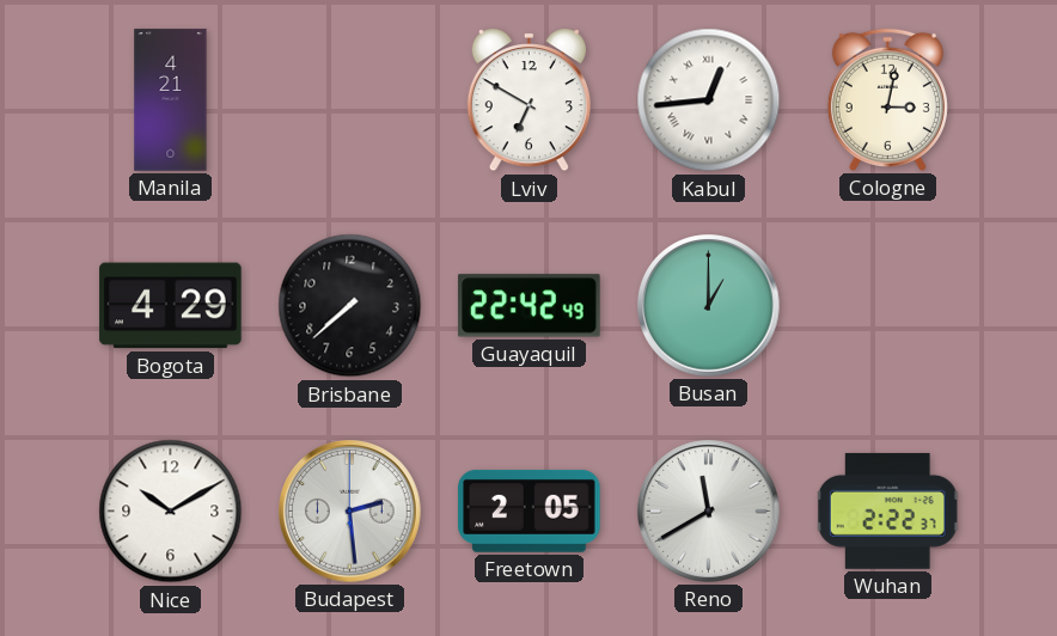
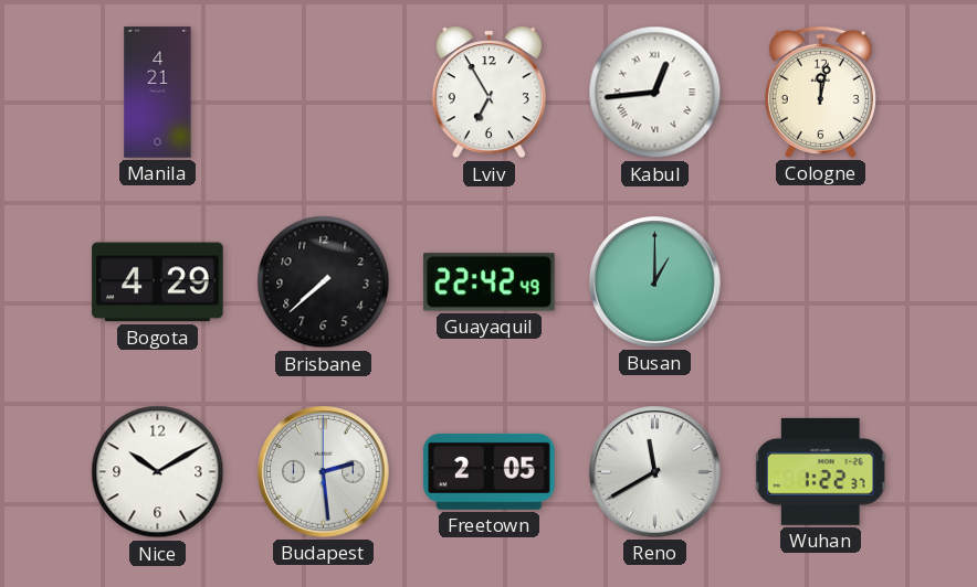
Lviv: 6:50 -> 6:55
Cologne: 3:02 -> 12:02
Wuhan: 2:22 -> 1:22
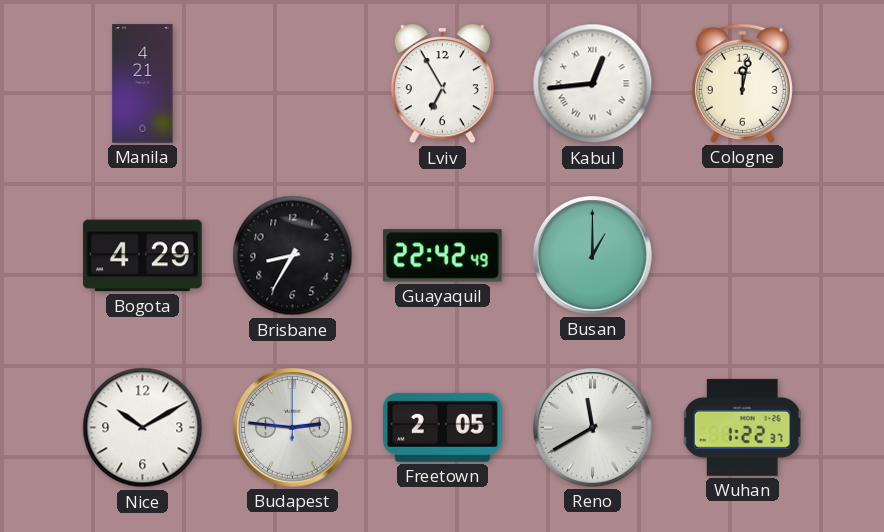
Brisbane: 7:38 -> 8:35
Budapest: 2:29 -> 2:46
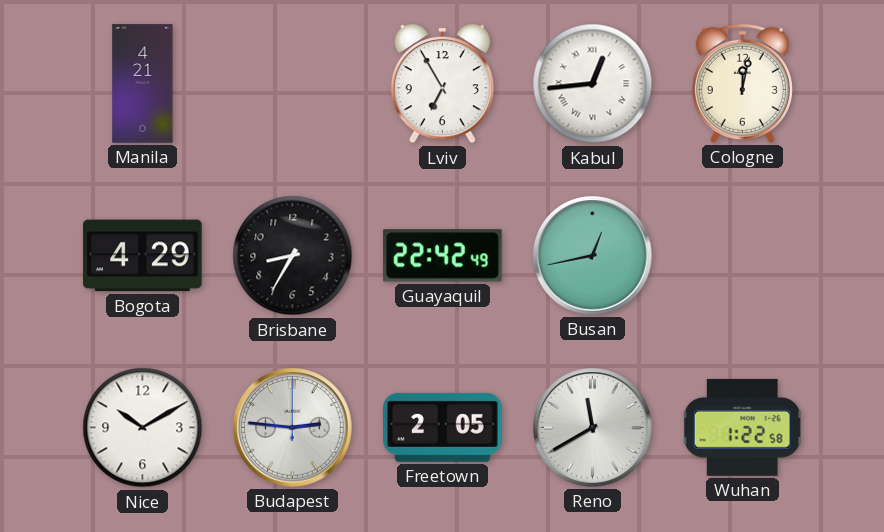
Busan: 1:00 -> 12:43
Wuhan: 1:22:37 -> 1:22:58
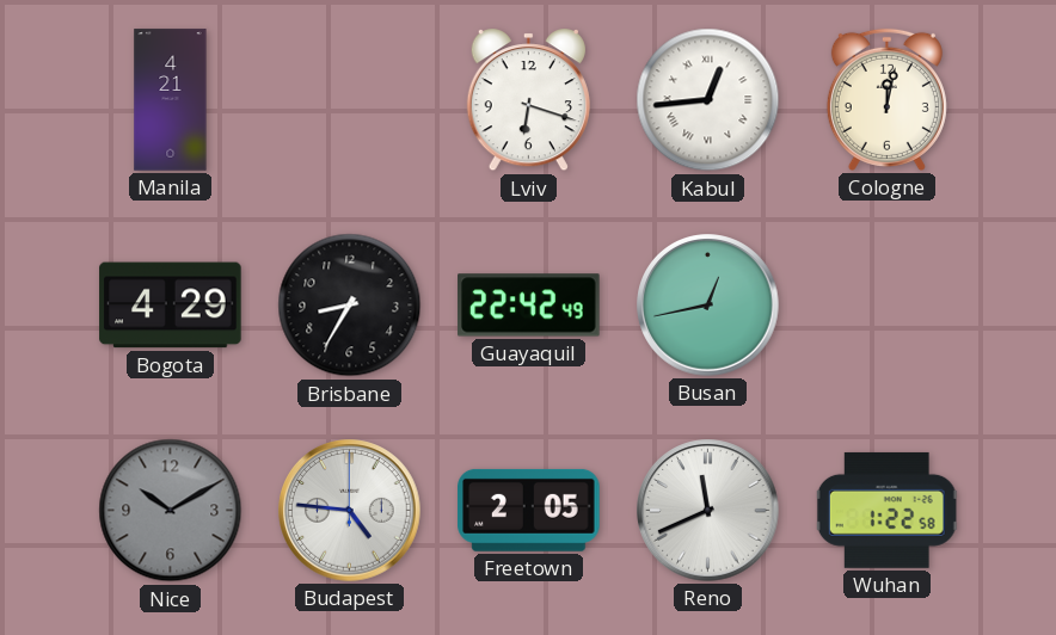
Lviv: 6:55 -> 6:18
Nice dial: white -> grey
Budapest: 2:46 -> 4:46
Reno: 11:40 -> 11:41
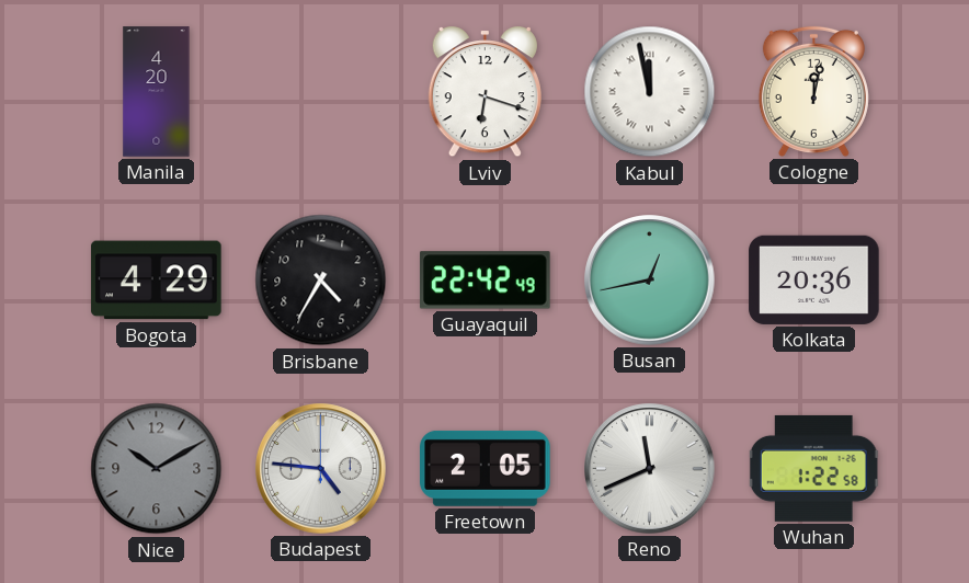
Manila: 4:21 -> 4:20
Kabul: 12:44 -> 11:58
Brisbane: 8:35 -> 4:35
Kolkata: none -> 20:36
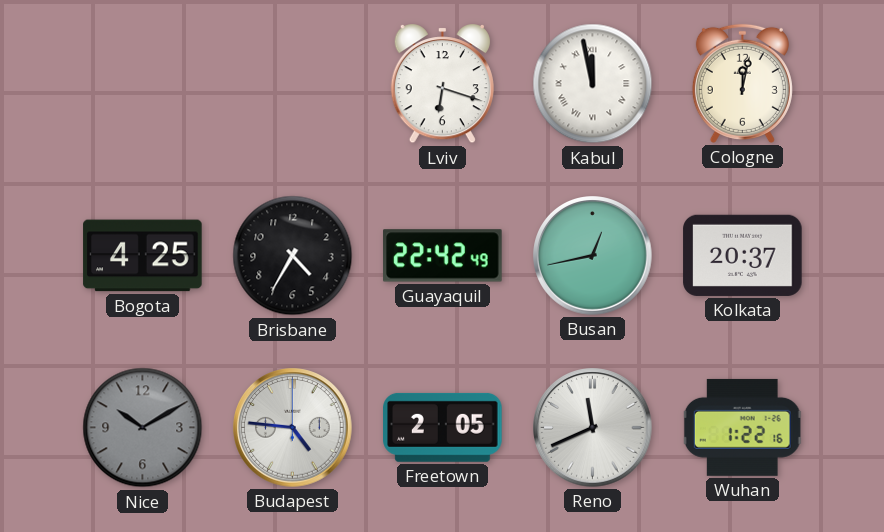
Manila: 4:20 -> none
Bogota: 4:29 -> 4:25
Kolkata: 20:36 -> 20:37
Wuhan: 1:22:58 -> 1:22:16
